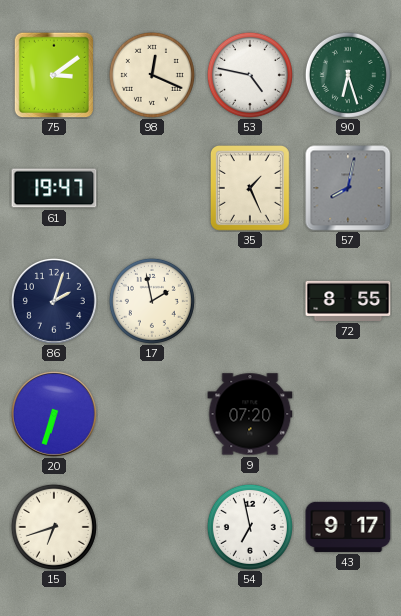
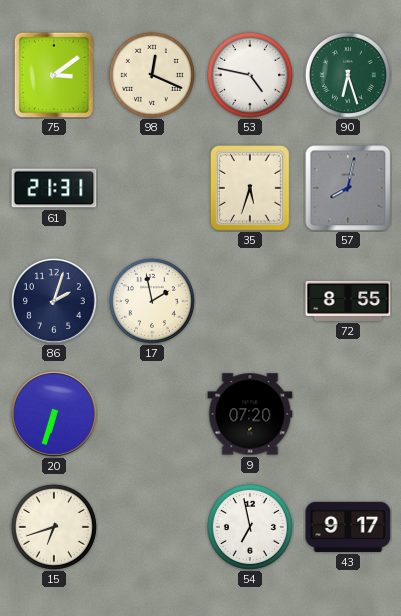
61: 19:47 -> 21:31
35: 1:26 -> 5:33
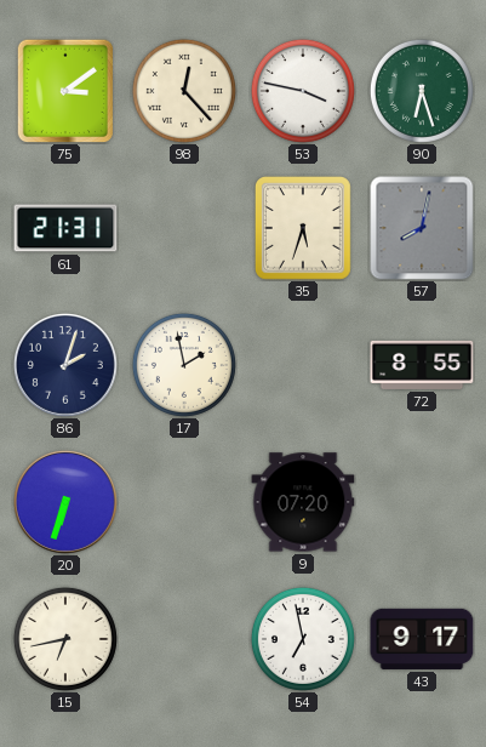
98: 12:19 -> 12:23
53: 4:47 -> 3:47
15: 6:42 -> 6:43
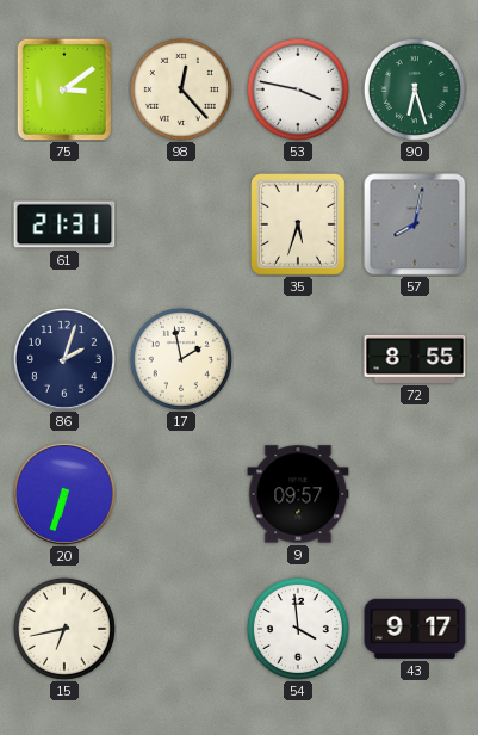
9: 07:20 -> 09:57
54: 6:58 -> 3:59
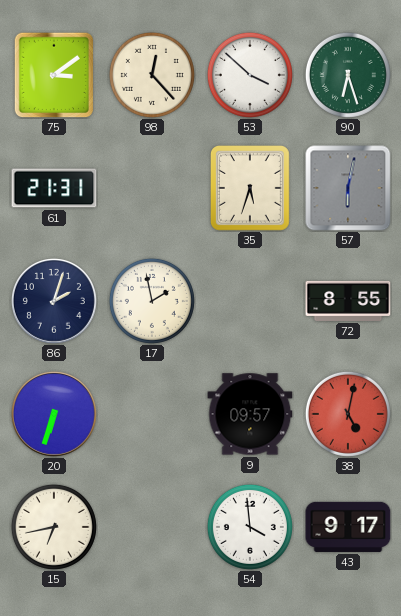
53: 3:47 -> 3:52
57: 8:02 -> 6:02
38: none -> 5:02
